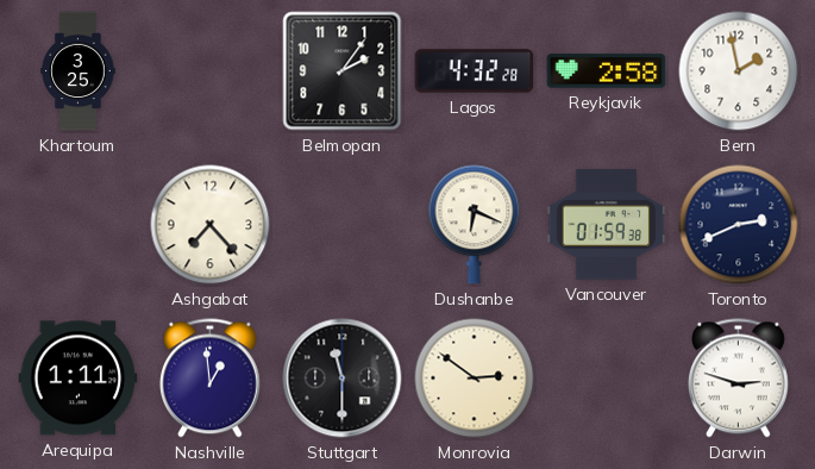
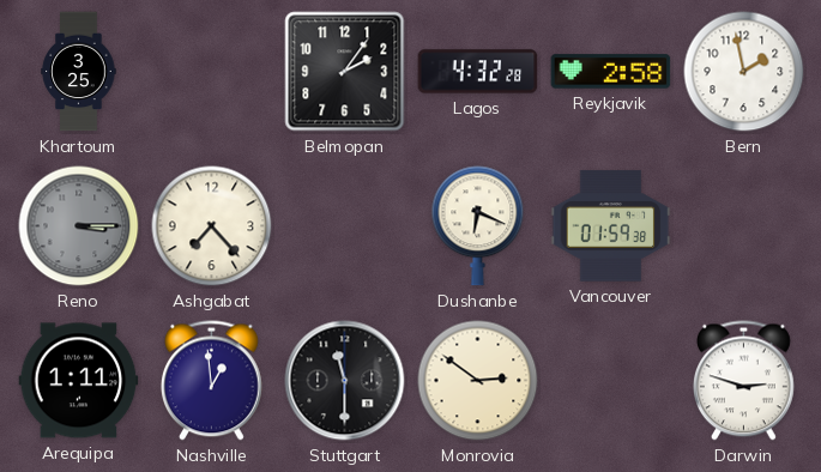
Reno: none -> 3:15
Toronto: 2:41 -> none
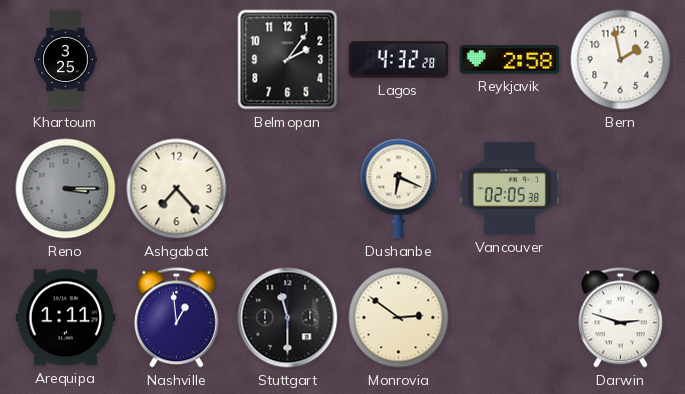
Vancouver: 01:59 -> 02:05
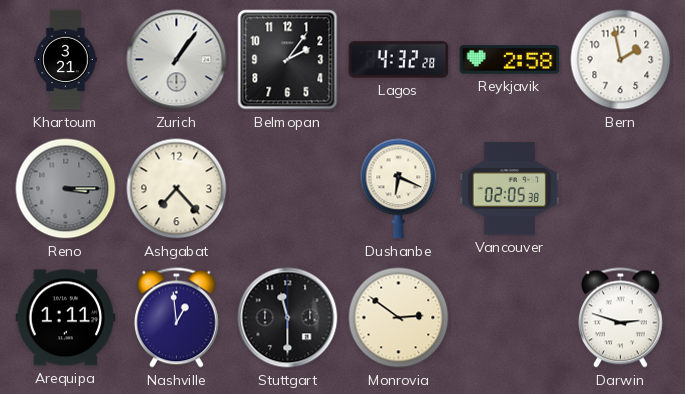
Khartoum: 3:25 -> 3:21
Zurich: none -> 1:06
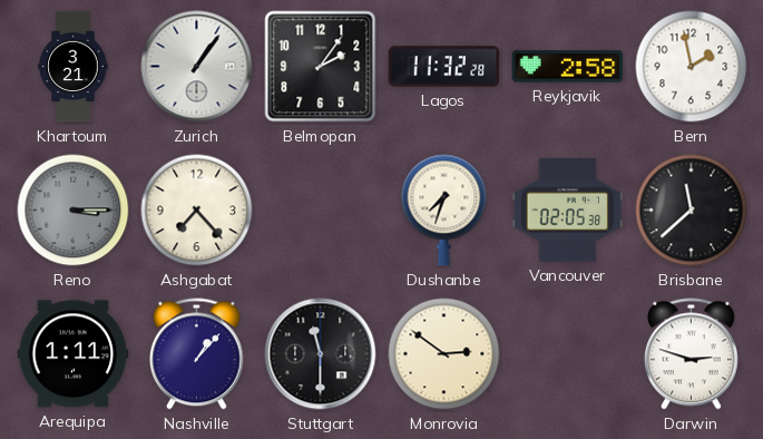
Lagos: 4:32 -> 11:32
Dushanbe: 6:19 -> 7:33
Brisbane: none -> 11:38
Nashville: 12:59 -> 1:07
